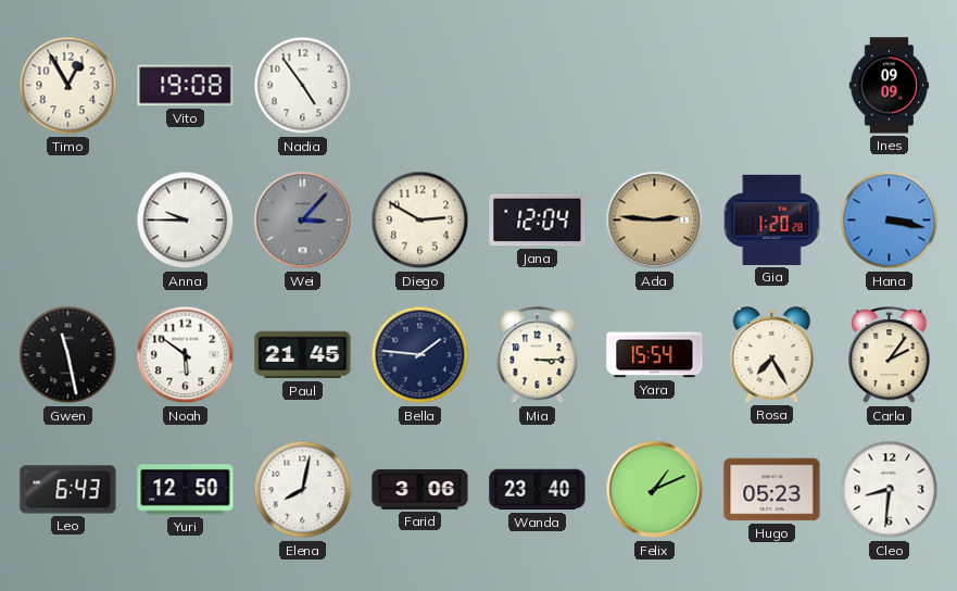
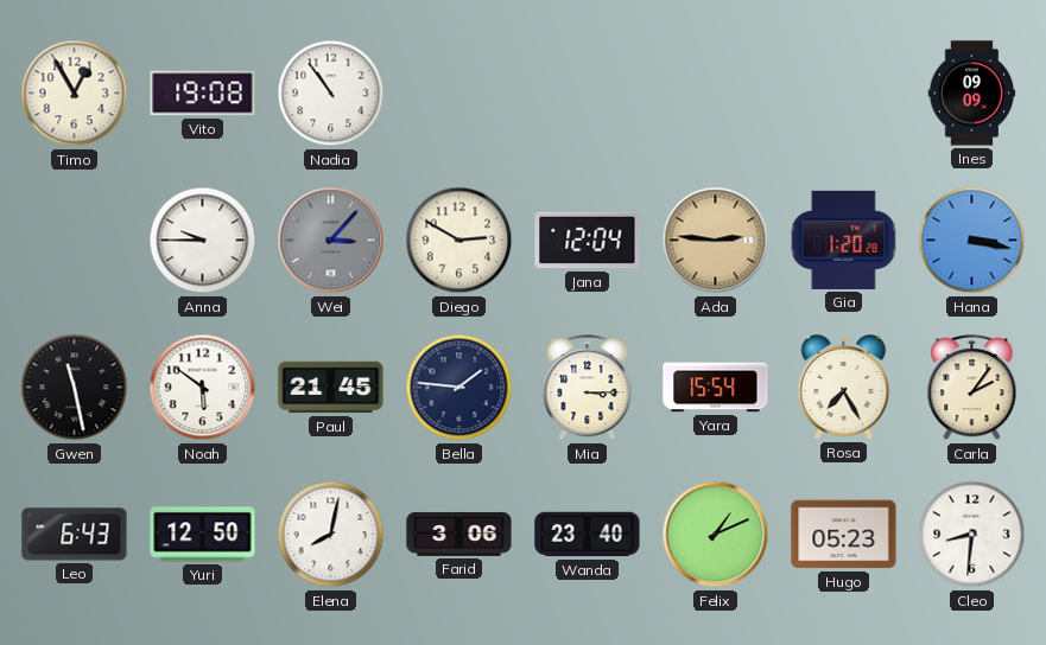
Nadia: 4:54 -> 10:54
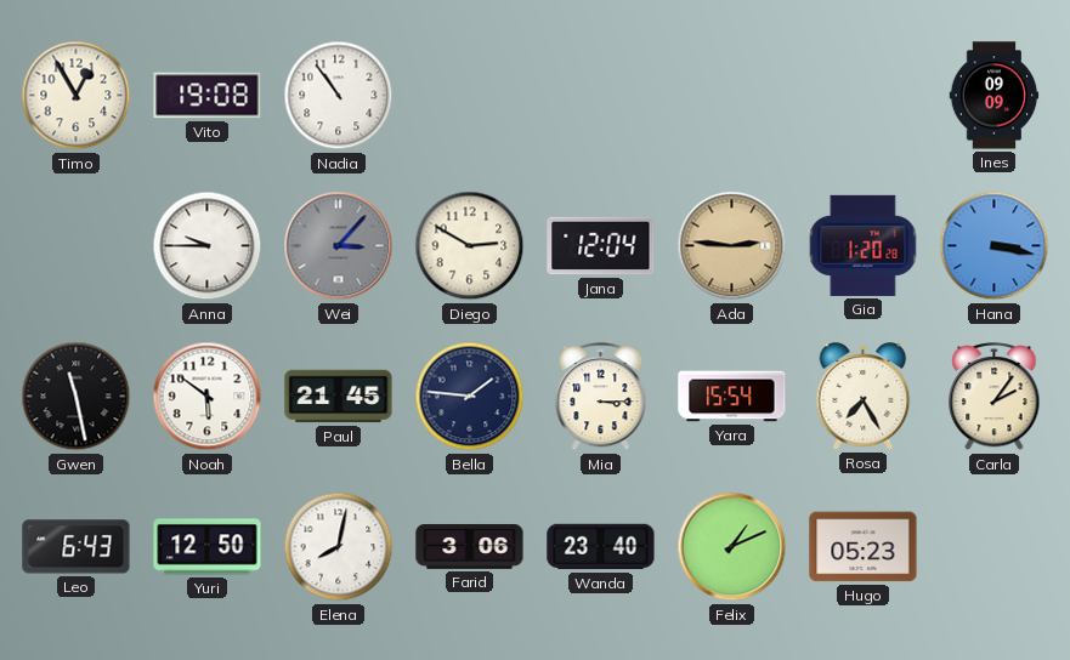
Cleo: 8:31 -> none
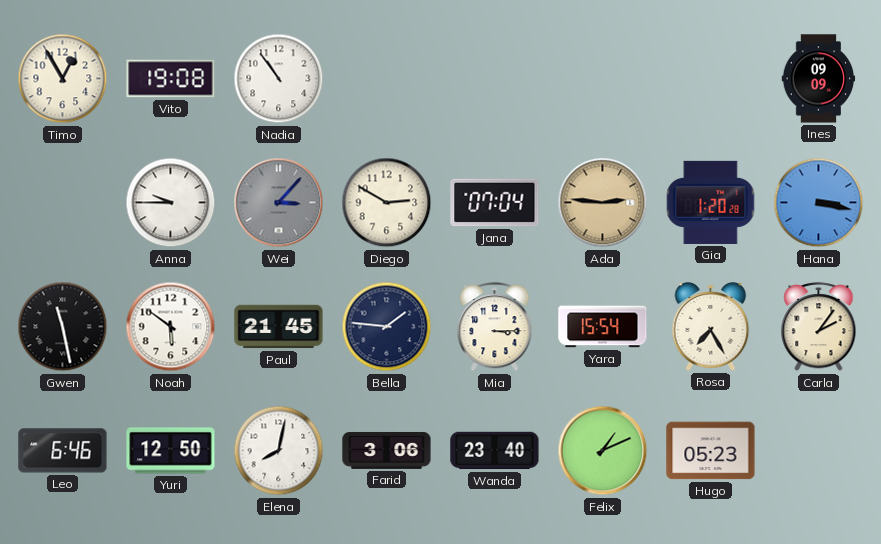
Jana: 12:04 -> 07:04
Leo: 6:43 -> 6:46
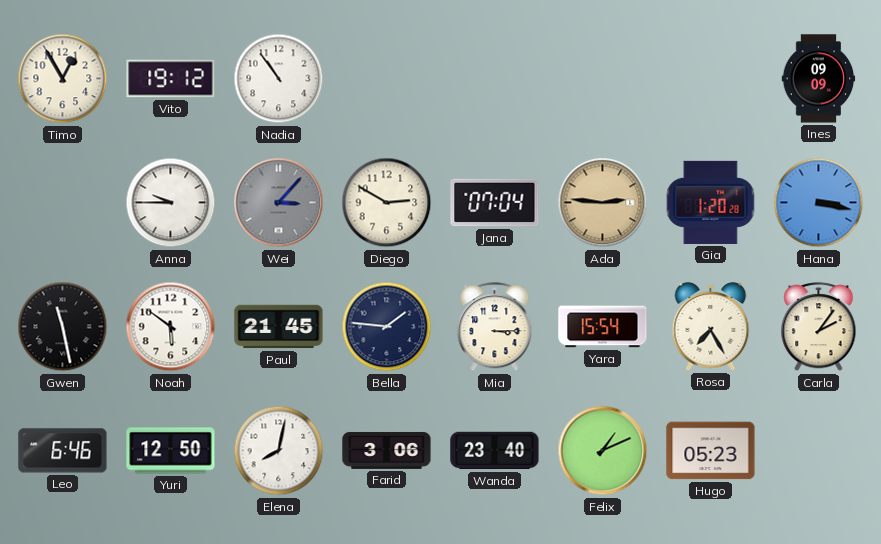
Vito: 19:08 -> 19:12
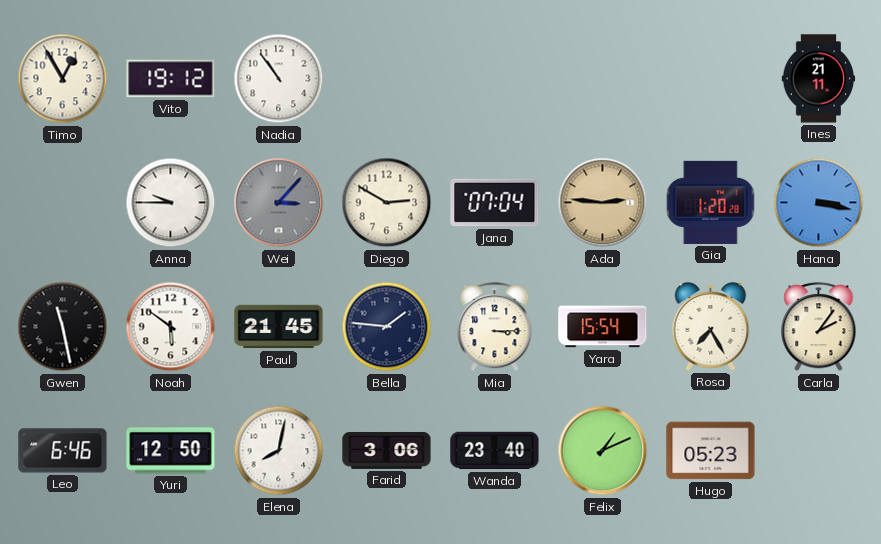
Ines: 09:09 -> 21:11
